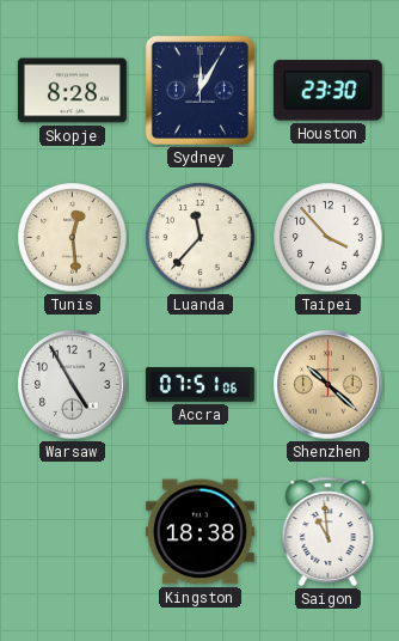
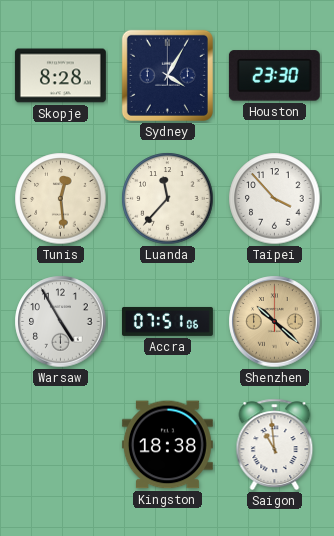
Sydney: 12:05 -> 4:05
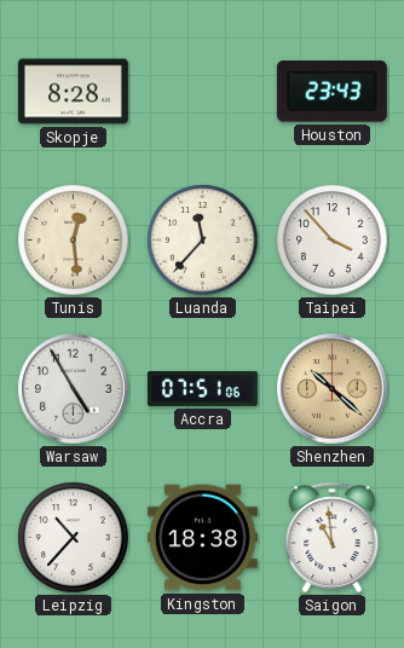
Sydney: 4:05 -> none
Houston: 23:30 -> 23:43
Leipzig: none -> 10:37
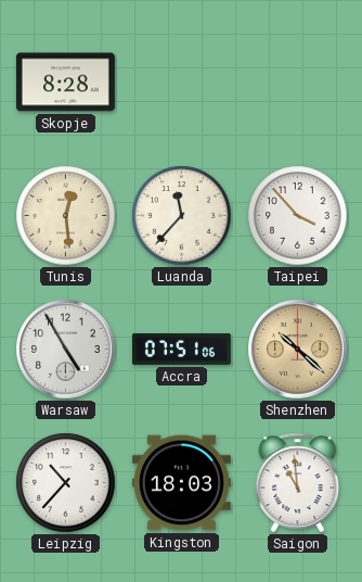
Houston: 23:43 -> none
Kingston: 18:38 -> 18:03
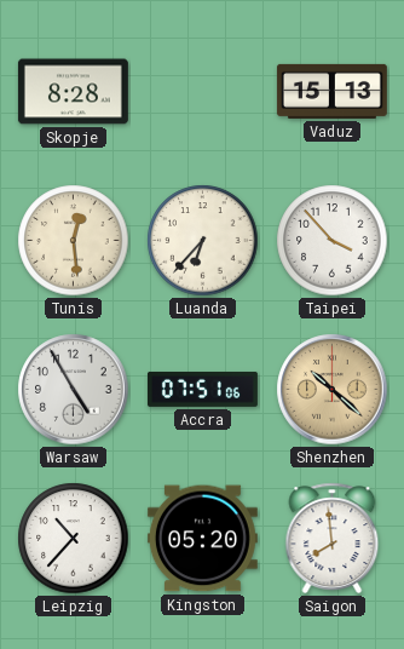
Vaduz: none -> 15:13
Luanda: 11:37 -> 6:37
Kingston: 18:03 -> 05:20
Saigon: 10:59 -> 7:59
